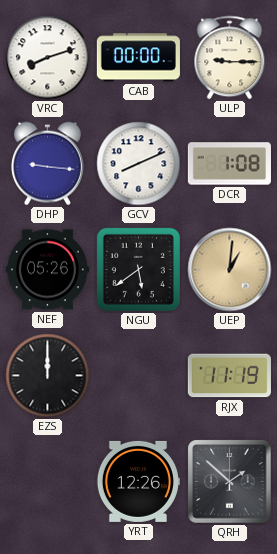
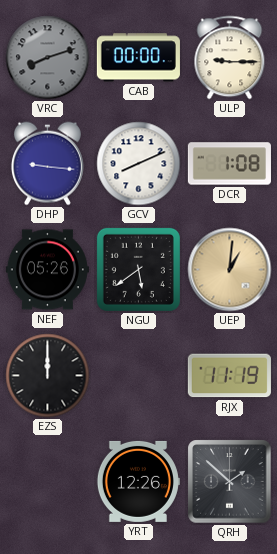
VRC dial: white -> grey
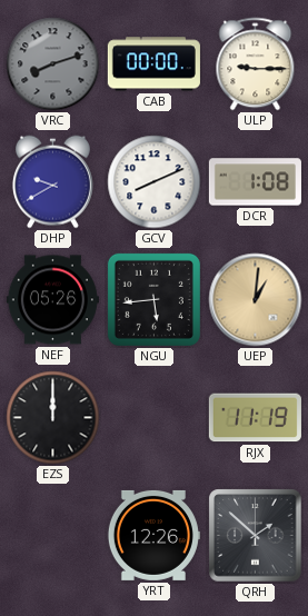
DHP: 9:16 -> 9:40
NGU: 5:39 -> 5:44
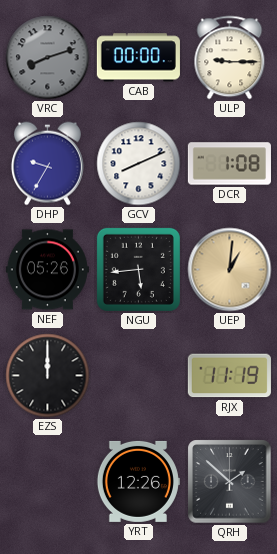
DHP: 9:40 -> 9:35
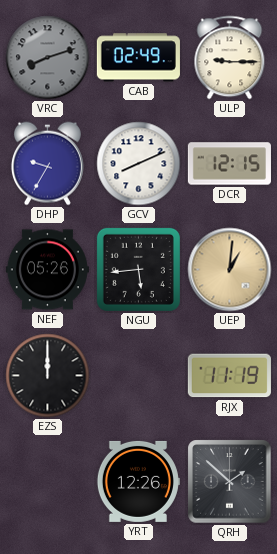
CAB: 00:00 -> 02:49
DCR: 1:08 -> 12:15
